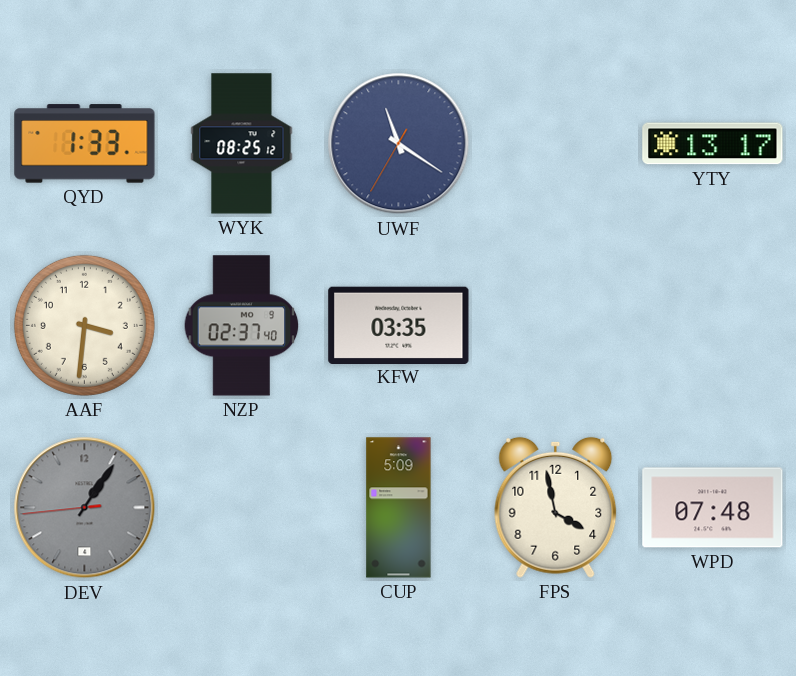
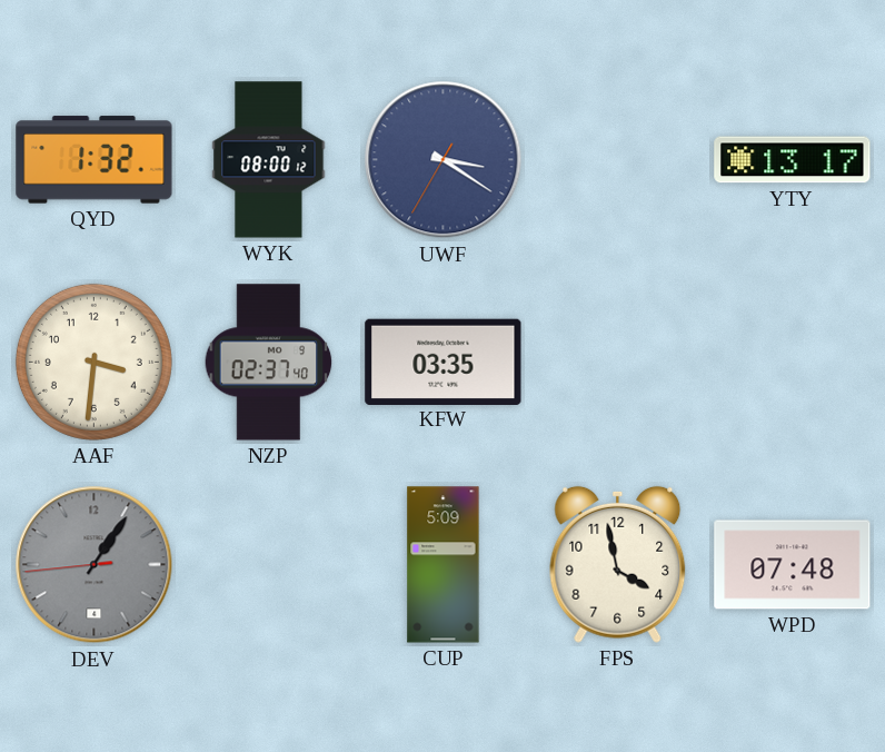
QYD: 1:33 -> 1:32
WYK: 08:25 -> 08:00
UWF: 11:20 -> 3:20
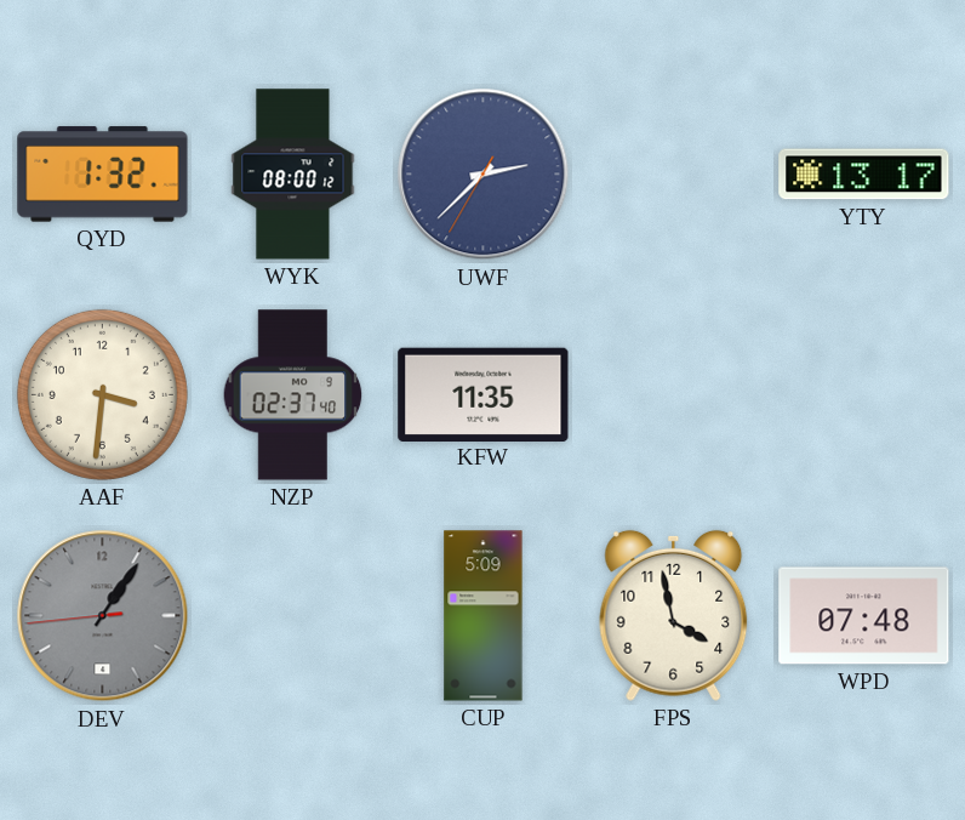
UWF: 3:20 -> 2:37
KFW: 03:35 -> 11:35
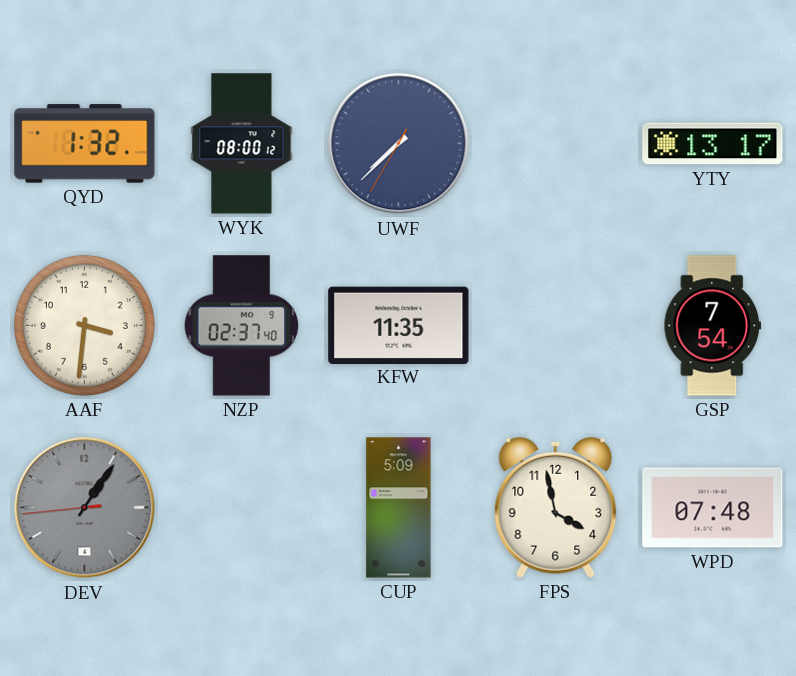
UWF: 2:37 -> 7:37
GSP: none -> 7:54
